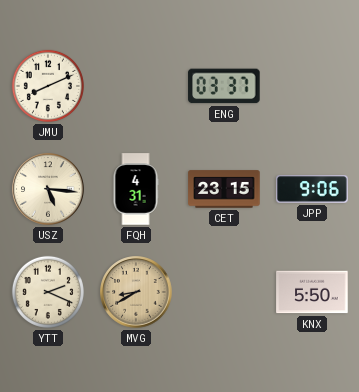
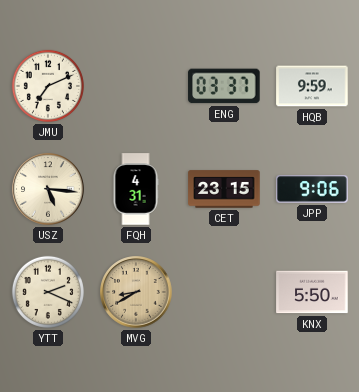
JMU: 8:11 -> 7:11
HQB: none -> 9:59
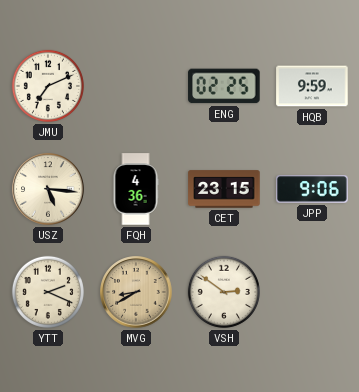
ENG: 03:37 -> 02:25
FQH: 4:31 -> 4:36
VSH: none -> 2:51
KNX: 5:50 -> none
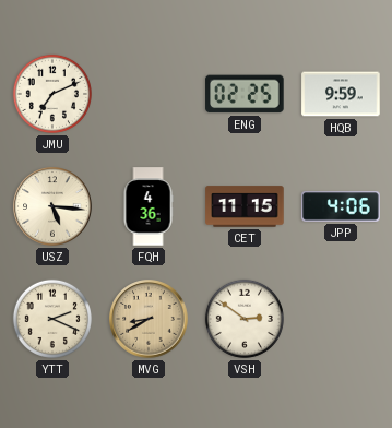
CET: 23:15 -> 11:15
JPP: 9:06 -> 4:06
